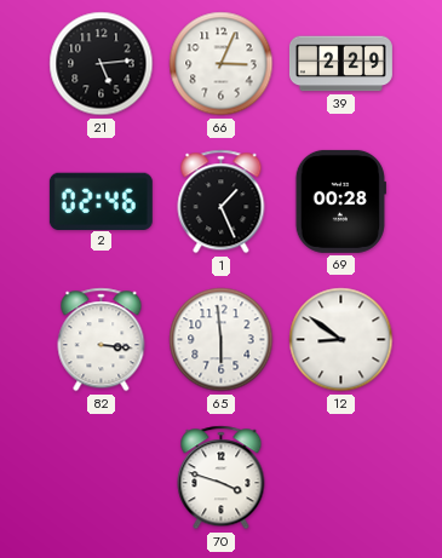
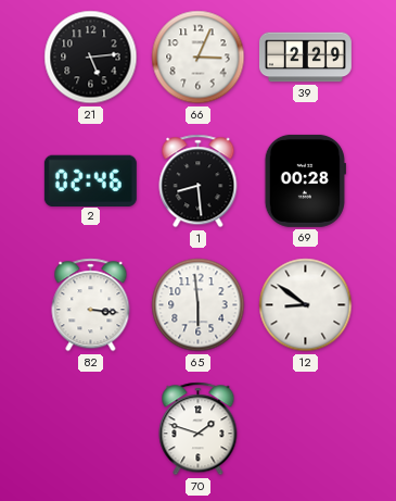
1: 1:26 -> 8:29
70: 3:48 -> 1:48
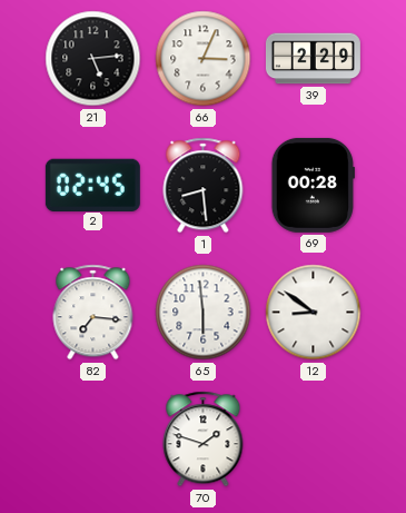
2: 02:46 -> 02:45
82: 3:16 -> 7:16
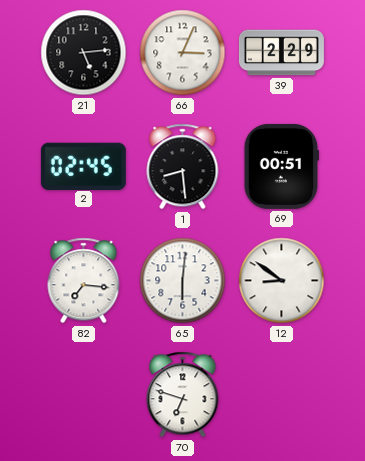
69: 00:28 -> 00:51
65: 5:59 -> 6:01
70: 1:48 -> 6:48
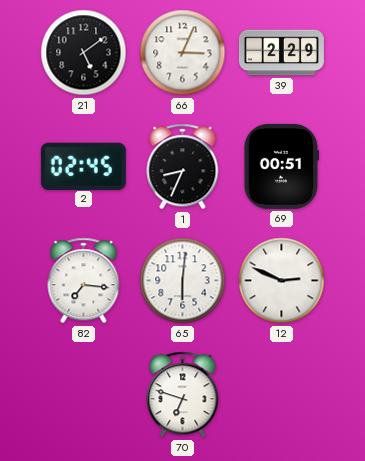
21: 5:14 -> 5:09
1: 8:29 -> 8:34
12: 8:51 -> 2:49
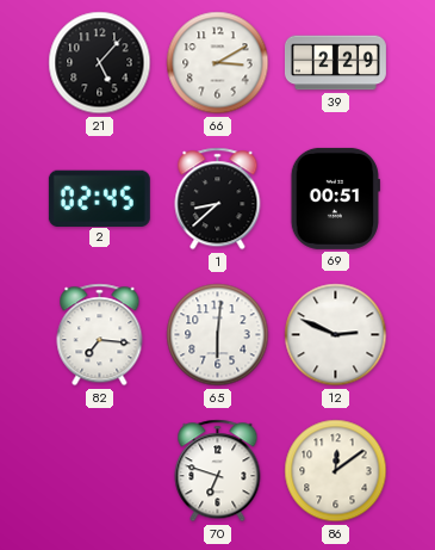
21: 5:09 -> 5:07
66: 3:04 -> 3:10
1: 8:34 -> 8:38
86: none -> 12:09
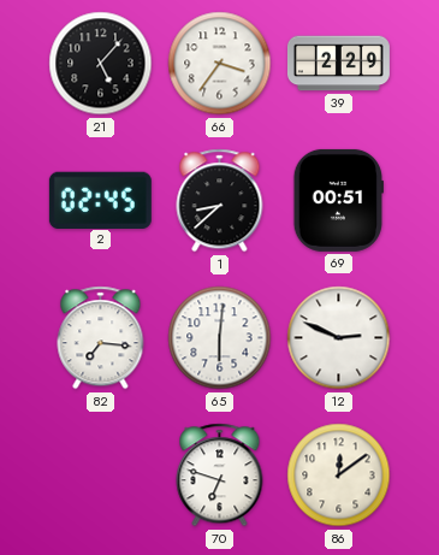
66: 3:10 -> 3:36
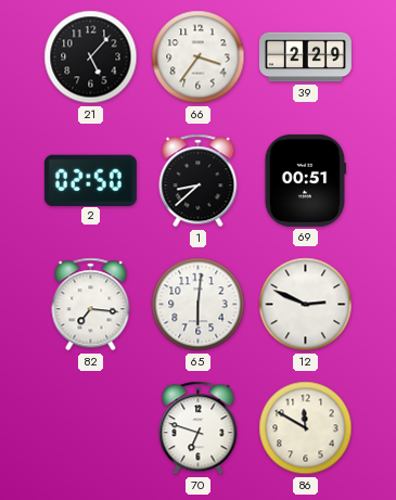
2: 02:45 -> 02:50
86: 12:09 -> 11:50
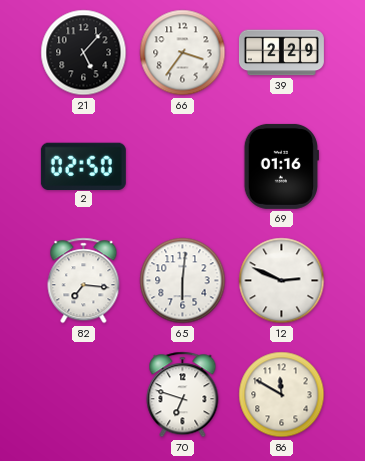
1: 8:38 -> none
69: 00:51 -> 01:16
